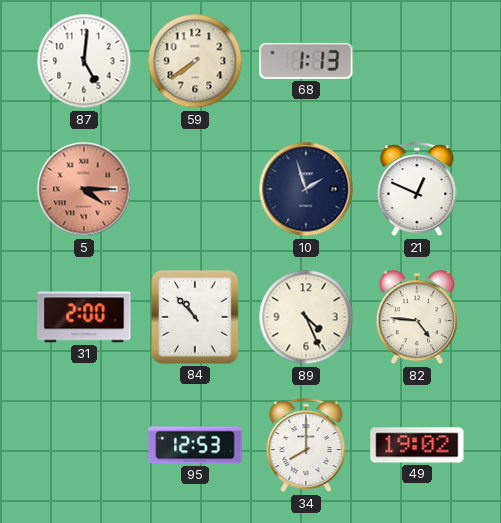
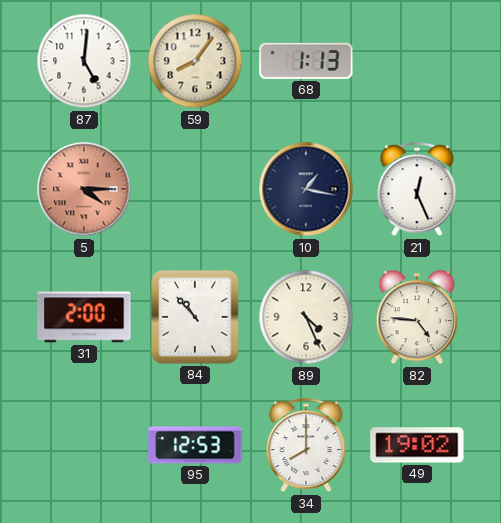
59: 7:39 -> 8:06
10: 1:57 -> 1:17
21: 12:49 -> 12:26
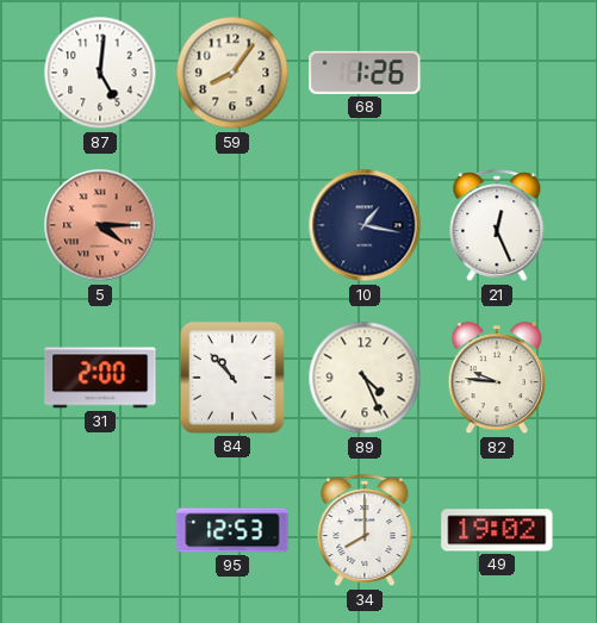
68: 1:13 -> 1:26
82: 4:46 -> 9:46
